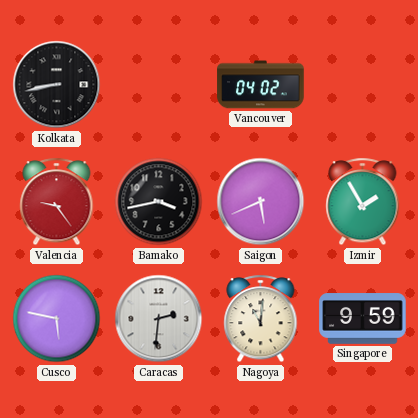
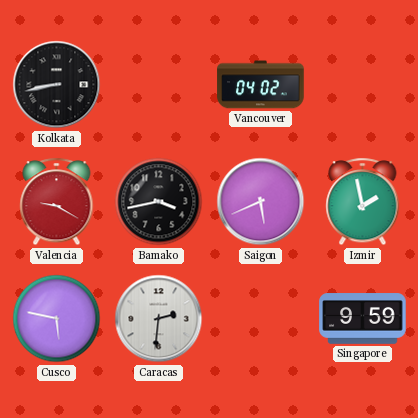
Valencia: 9:24 -> 9:20
Izmir: 1:55 -> 1:58
Nagoya: 11:01 -> none
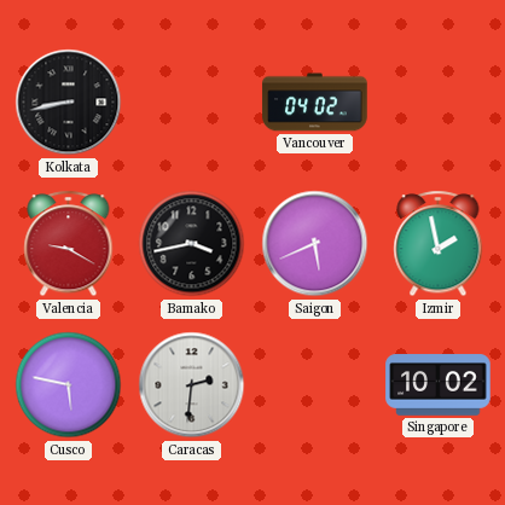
Singapore: 9:59 -> 10:02
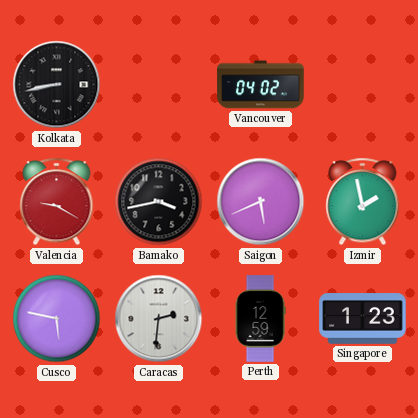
Perth: none -> 12:59
Singapore: 10:02 -> 1:23
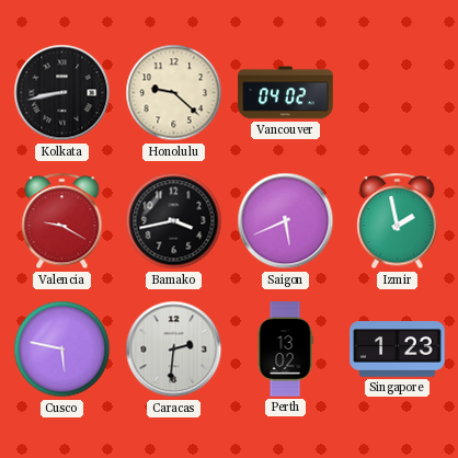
Honolulu: none -> 9:22
Perth: 12:59 -> 13:02
